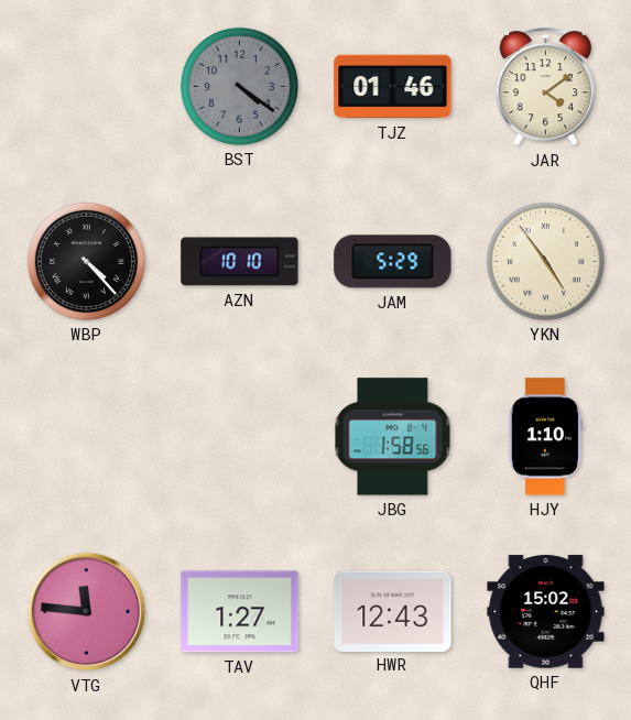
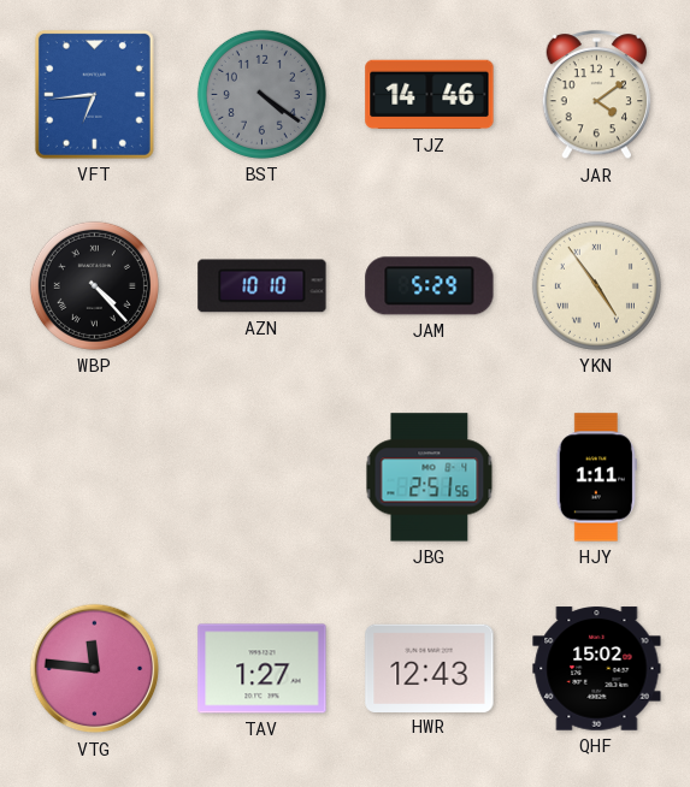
VFT: none -> 6:44
TJZ: 01:46 -> 14:46
JBG: 1:58 -> 2:51
HJY: 1:10 -> 1:11
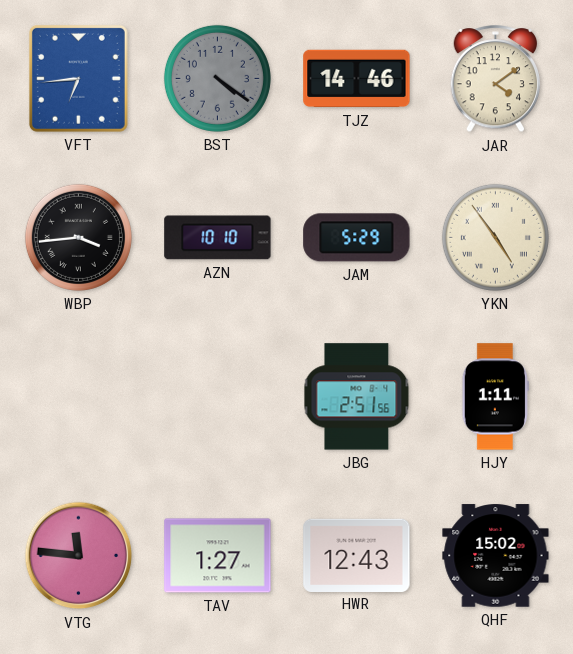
WBP: 4:23 -> 3:44
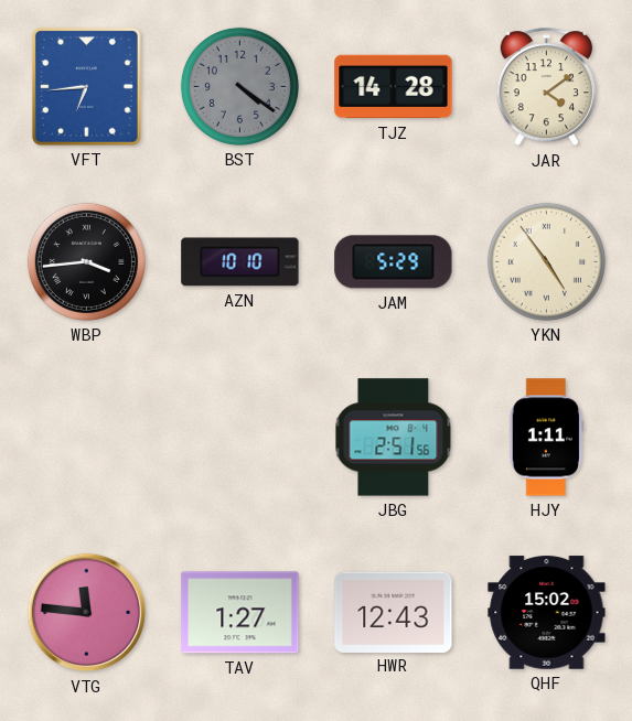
TJZ: 14:46 -> 14:28
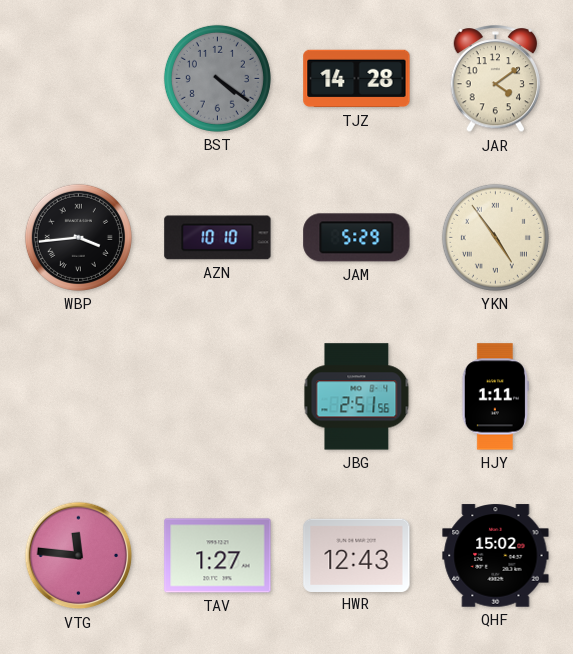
VFT: 6:44 -> none
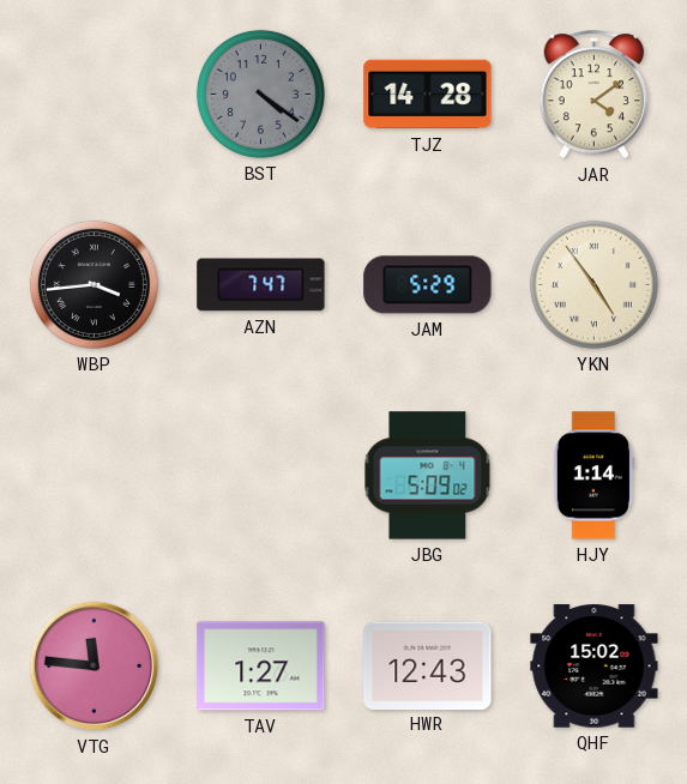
AZN: 10:10 -> 7:47
JBG: 2:51 -> 5:09
HJY: 1:11 -> 1:14
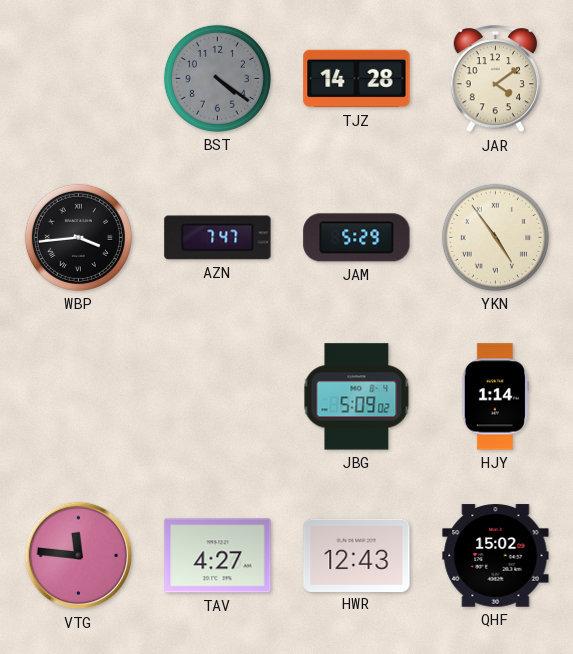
TAV: 1:27 -> 4:27
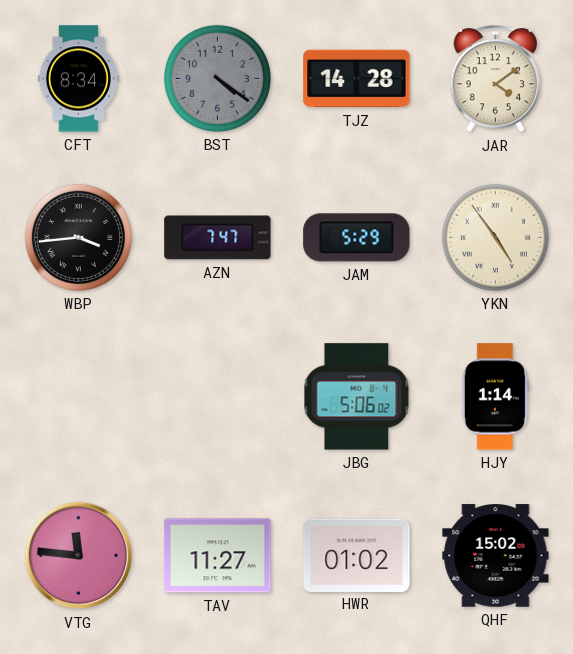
CFT: none -> 8:34
JBG: 5:09 -> 5:06
TAV: 4:27 -> 11:27
HWR: 12:43 -> 01:02
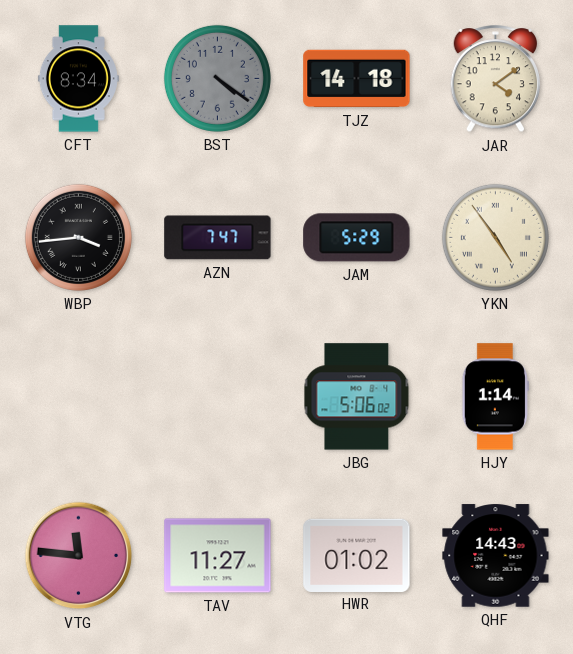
TJZ: 14:28 -> 14:18
QHF: 15:02 -> 14:43
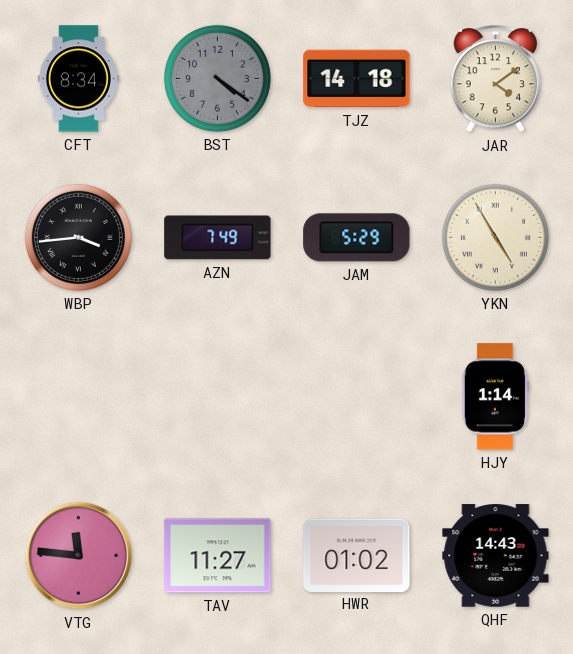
AZN: 7:47 -> 7:49
YKN: 4:54 -> 4:55
JBG: 5:06 -> none
